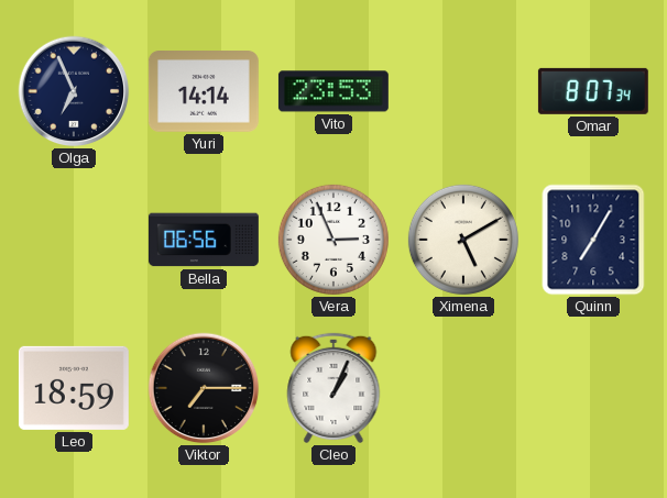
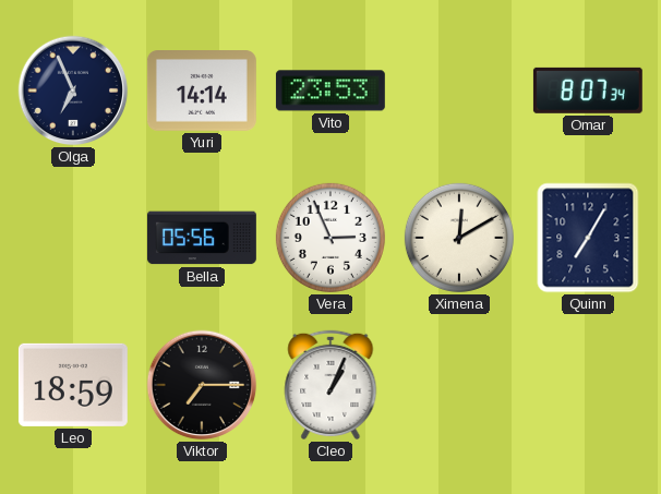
Bella: 06:56 -> 05:56
Ximena: 5:10 -> 12:10
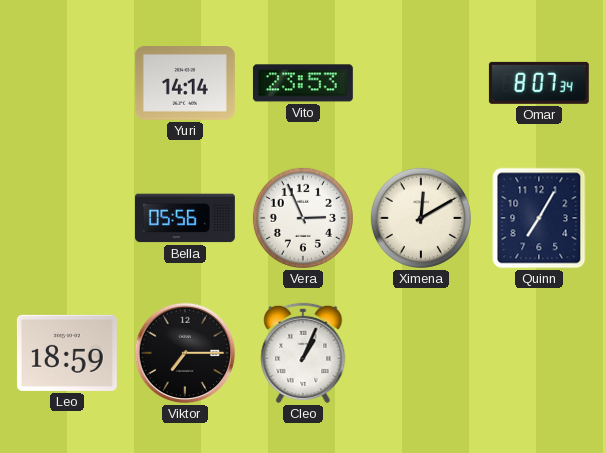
Olga: 6:56 -> none
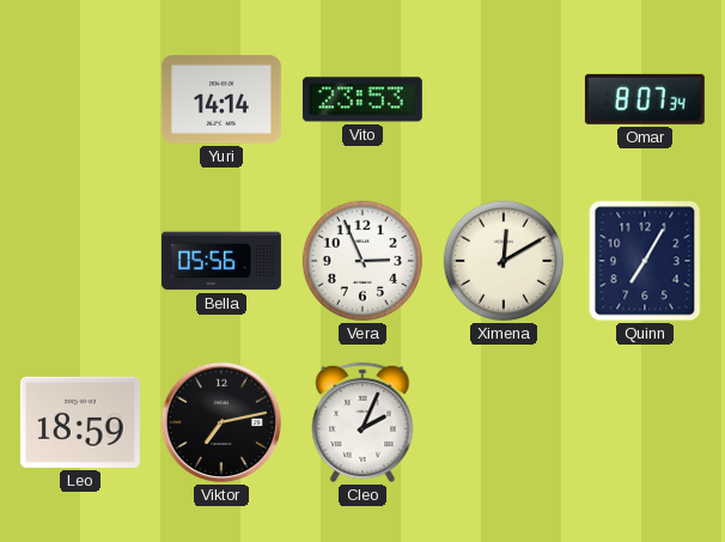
Viktor: 7:15 -> 7:13
Cleo: 1:04 -> 2:04
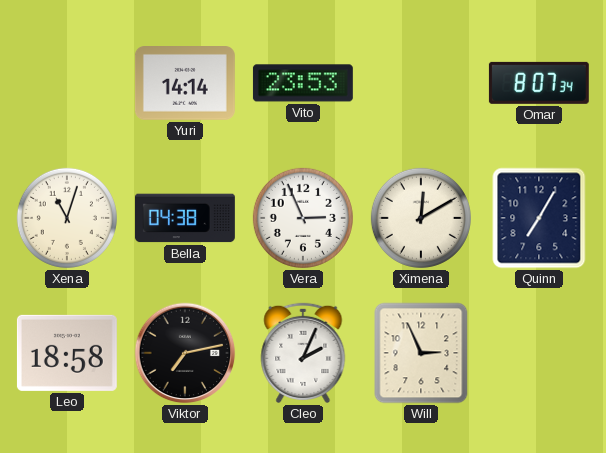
Xena: none -> 11:03
Bella: 05:56 -> 04:38
Leo: 18:59 -> 18:58
Will: none -> 2:56
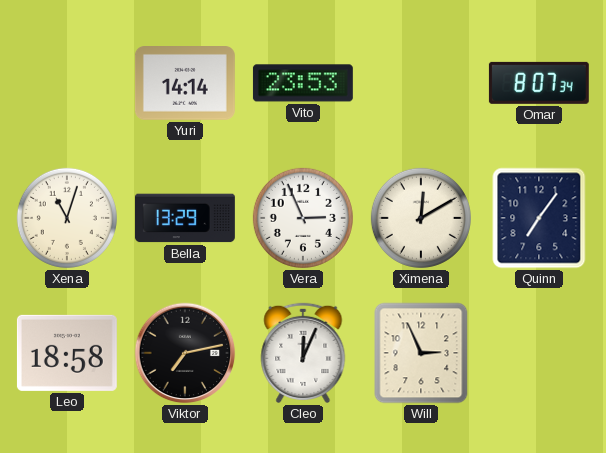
Bella: 04:38 -> 13:29
Quinn: 7:05 -> 7:06
Cleo: 2:04 -> 12:04
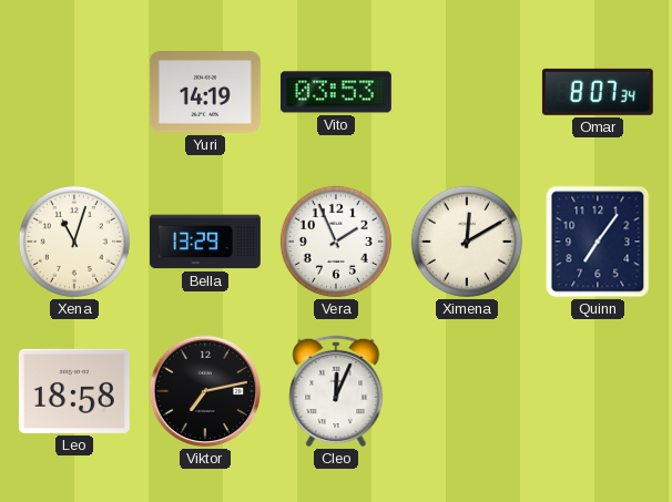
Yuri: 14:14 -> 14:19
Vito: 23:53 -> 03:53
Vera: 2:56 -> 1:56
Will: 2:56 -> none
